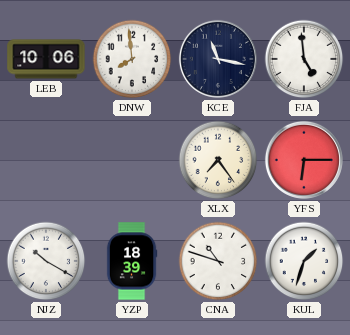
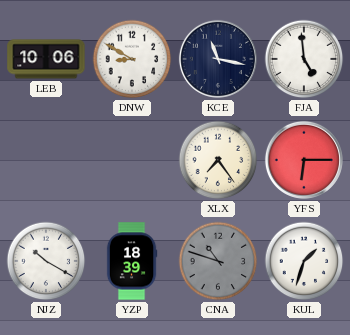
DNW: 7:59 -> 8:50
CNA dial: white -> grey
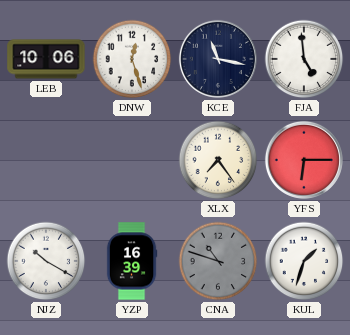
DNW: 8:50 -> 12:27
YZP: 18:39 -> 16:39
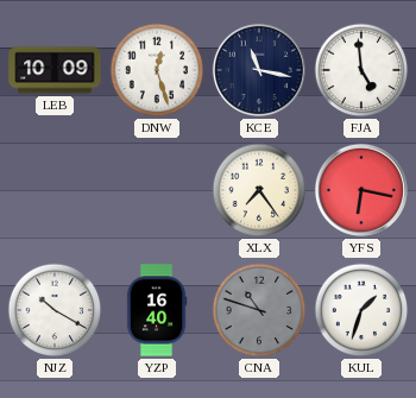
LEB: 10:06 -> 10:09
YFS: 6:15 -> 6:17
YZP: 16:39 -> 16:40
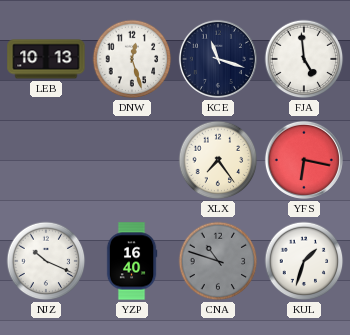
LEB: 10:09 -> 10:13
KCE: 11:17 -> 11:18
NJZ: 10:20 -> 10:19
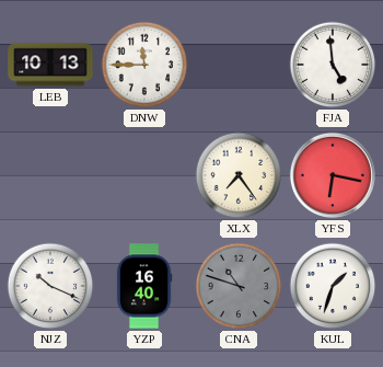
DNW: 12:27 -> 11:45
KCE: 11:18 -> none
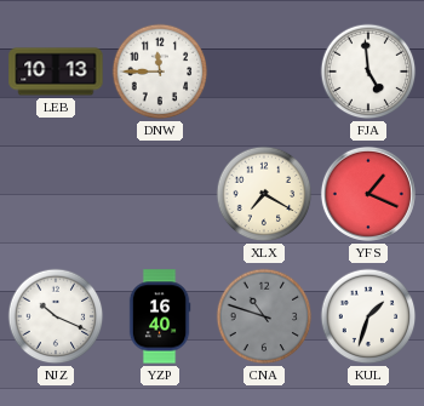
XLX: 7:24 -> 7:20
YFS: 6:17 -> 1:19
